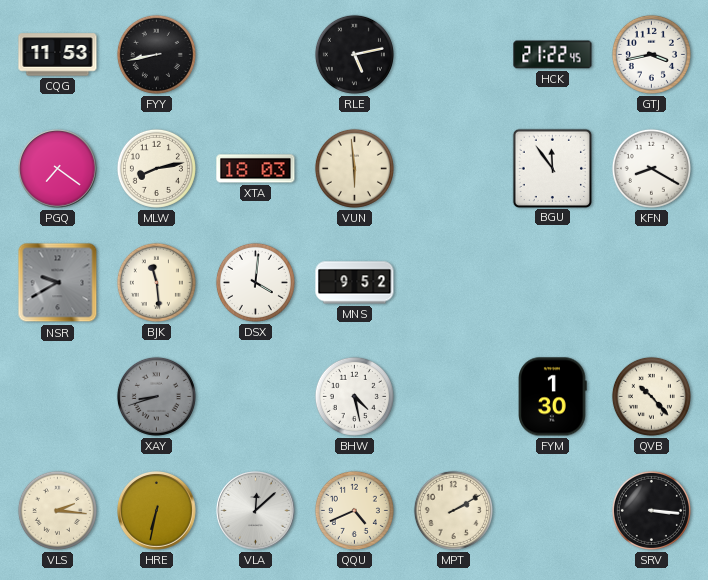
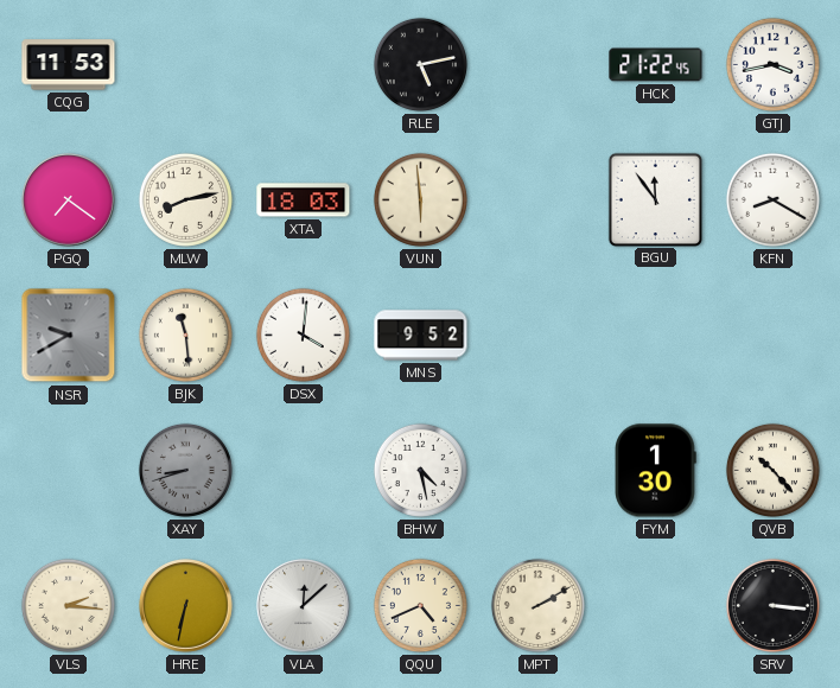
FYY: 8:43 -> none
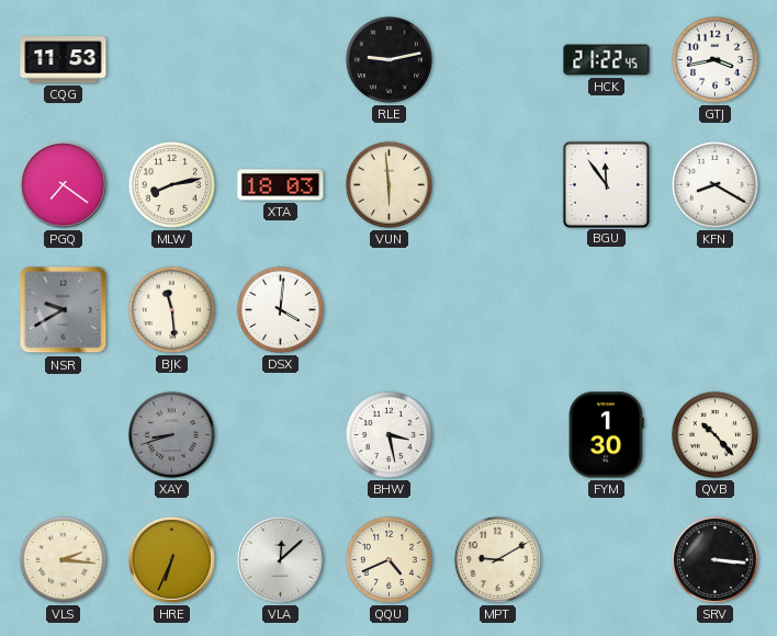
RLE: 5:13 -> 9:13
MNS: 9:52 -> none
BHW: 4:28 -> 3:28
HRE: 6:32 -> 6:34
MPT: 2:10 -> 9:10
